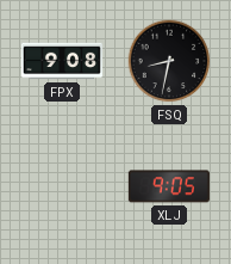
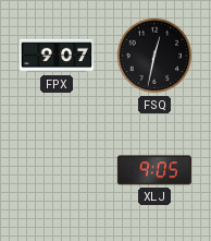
FPX: 9:08 -> 9:07
FSQ: 8:32 -> 12:32
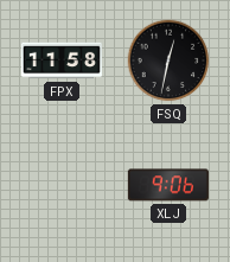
FPX: 9:07 -> 11:58
XLJ: 9:05 -> 9:06
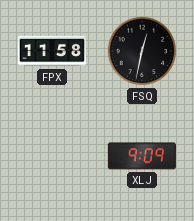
XLJ: 9:06 -> 9:09
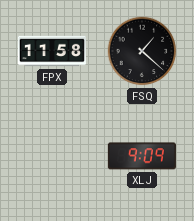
FSQ: 12:32 -> 1:22
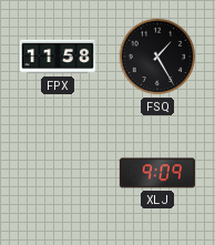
FSQ: 1:22 -> 1:25
